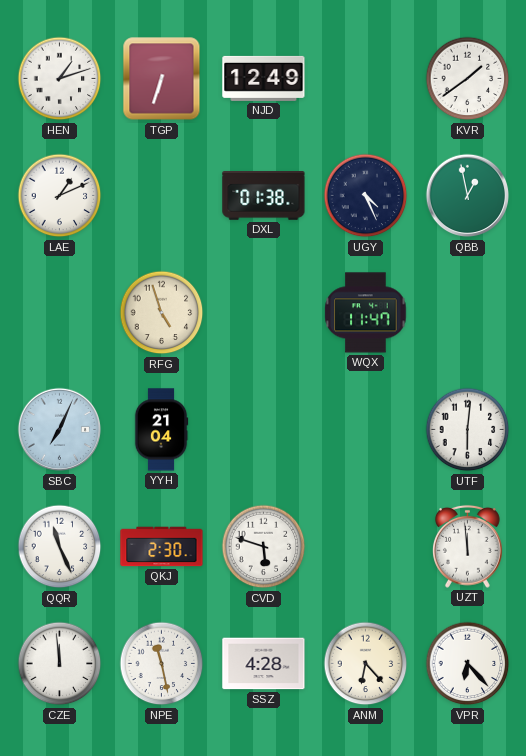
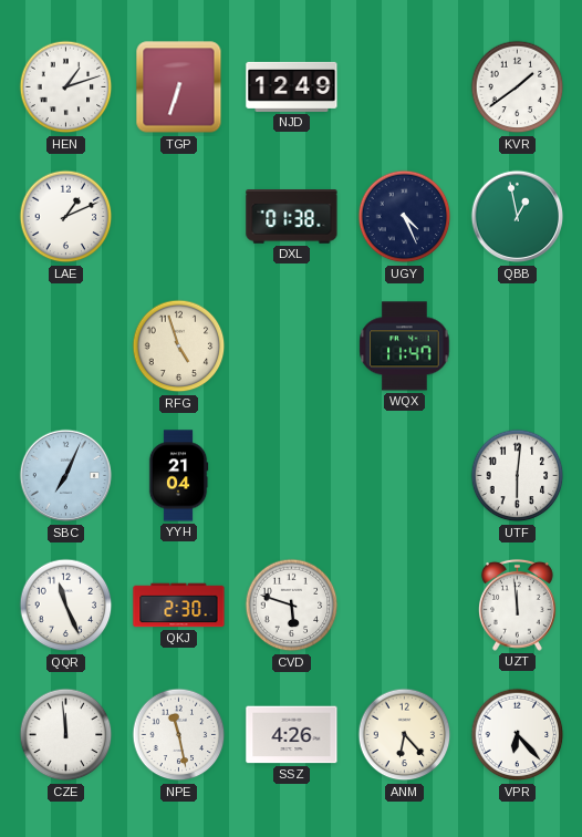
SSZ: 4:28 -> 4:26
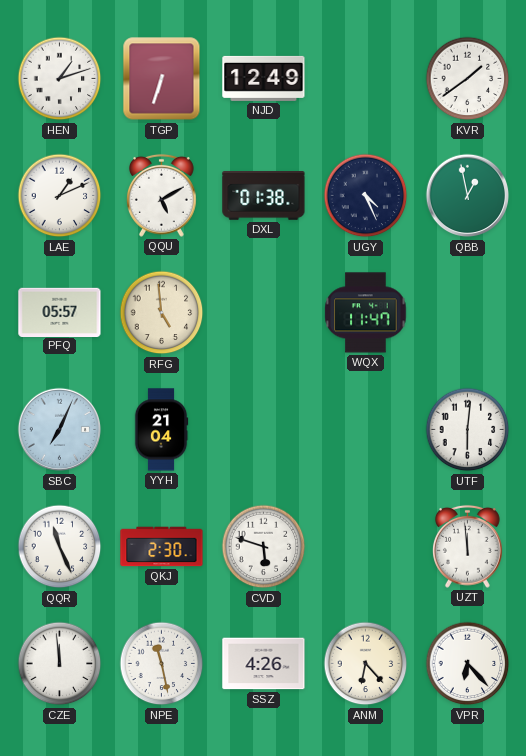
QQU: none -> 5:10
PFQ: none -> 05:57
RFG: 4:57 -> 4:59
